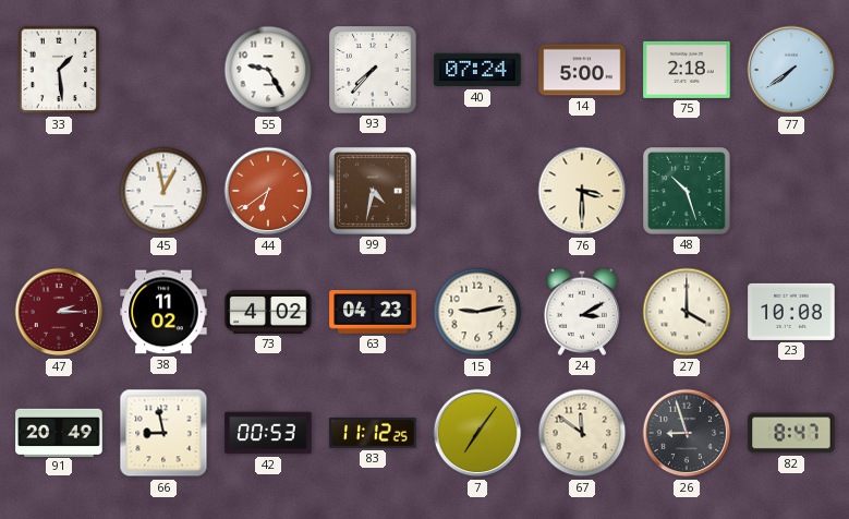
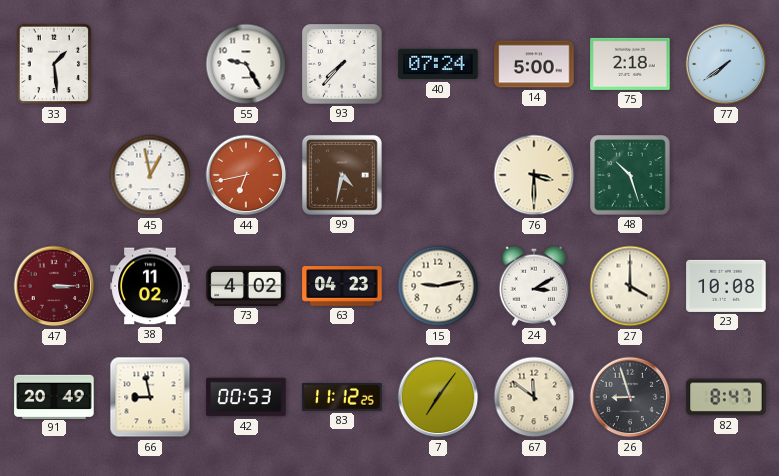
44: 6:39 -> 6:43
47: 2:15 -> 3:15
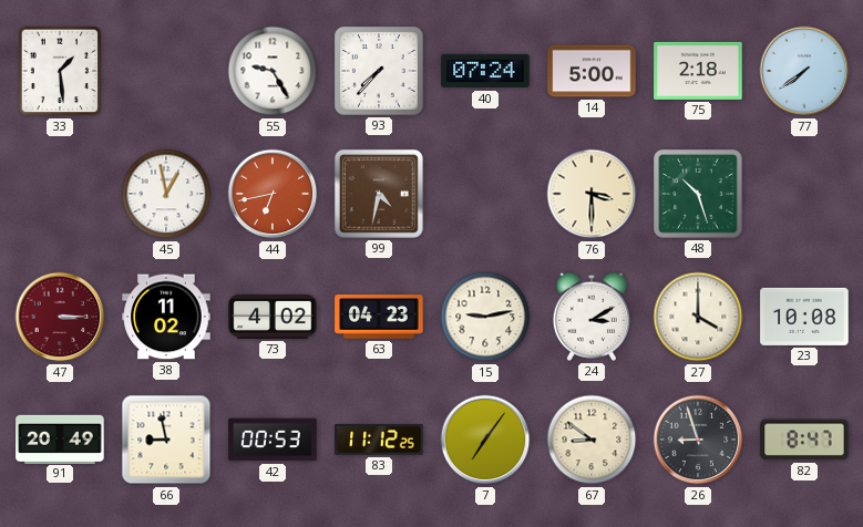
67: 11:51 -> 8:51
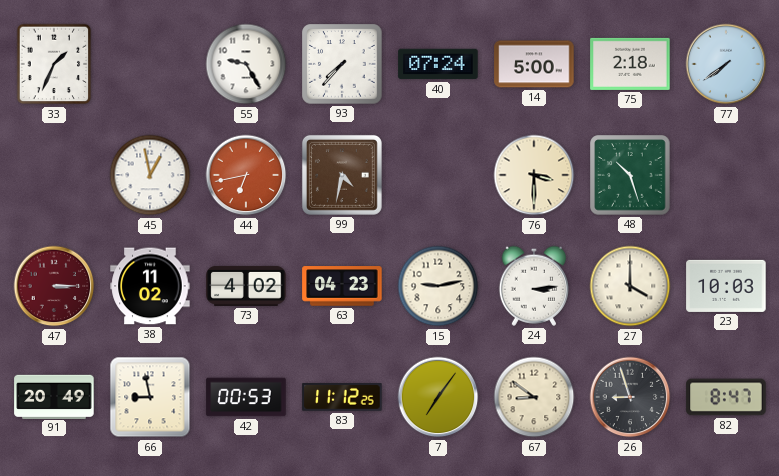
33: 1:29 -> 1:34
24: 3:10 -> 3:14
23: 10:08 -> 10:03
